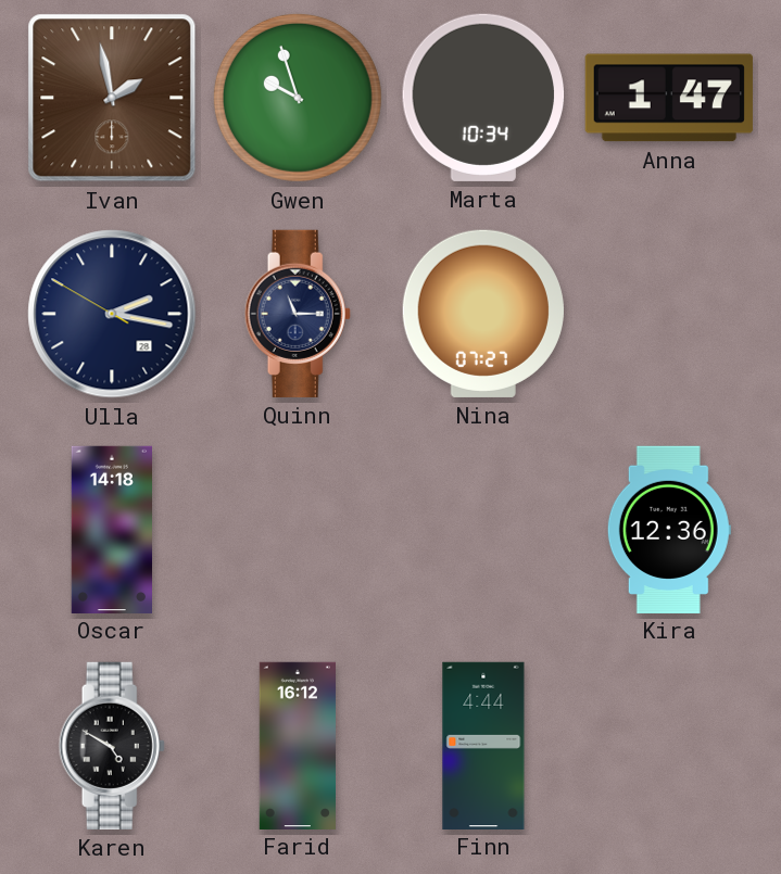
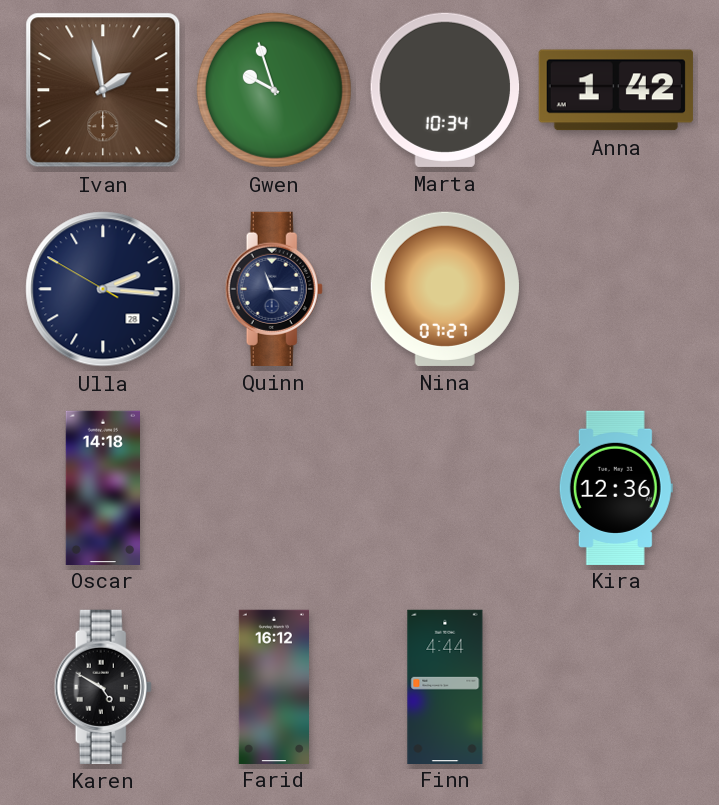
Anna: 1:47 -> 1:42
Ulla: 2:16 -> 2:15
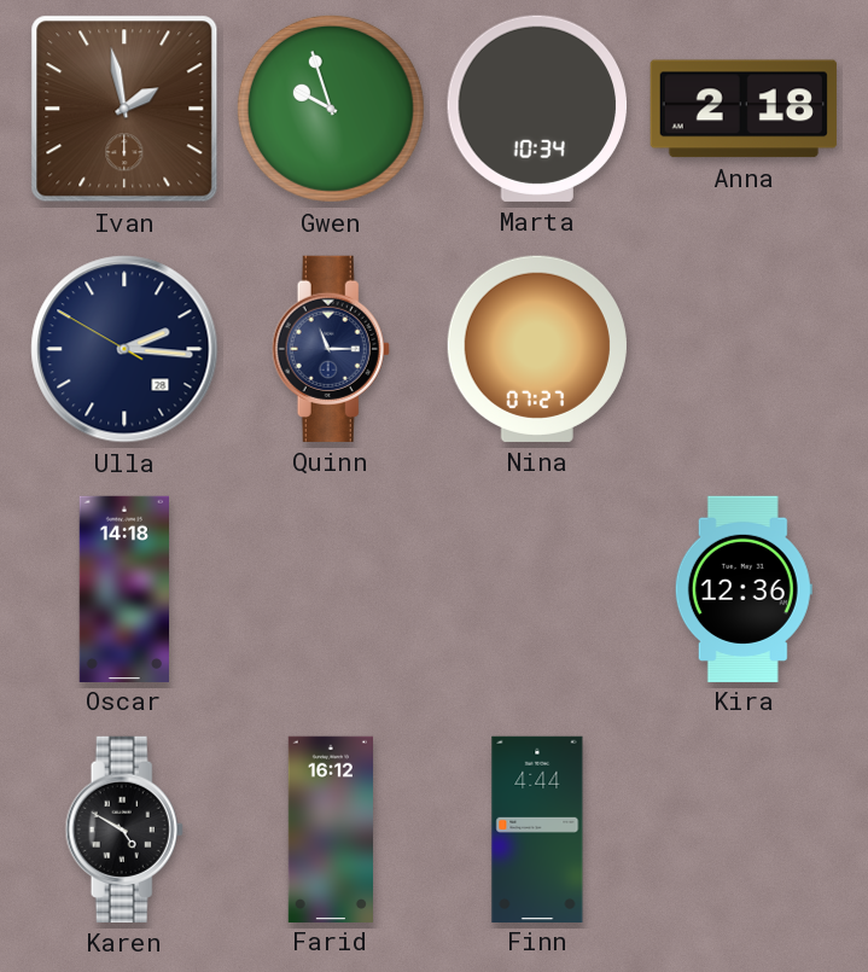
Anna: 1:42 -> 2:18
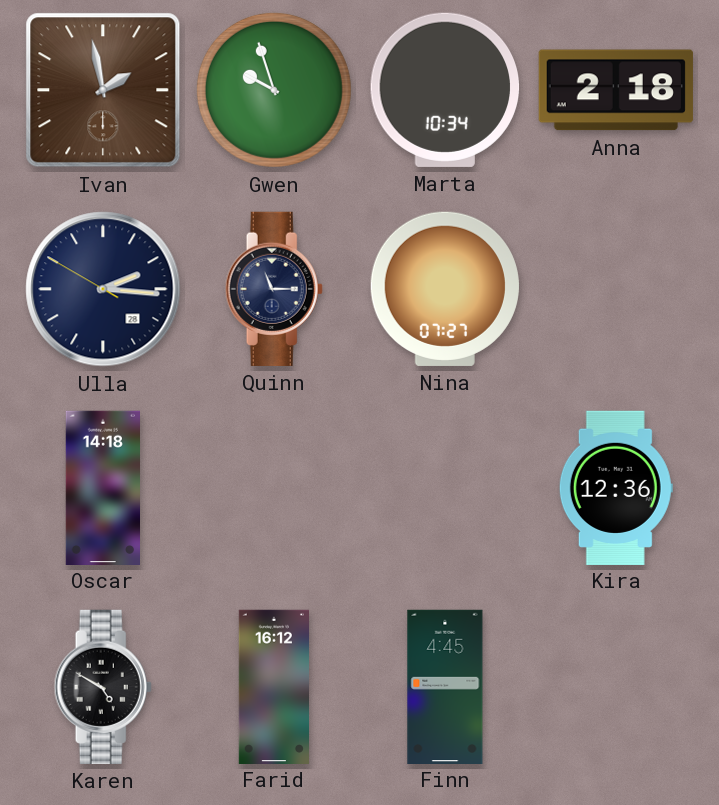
Finn: 4:44 -> 4:45
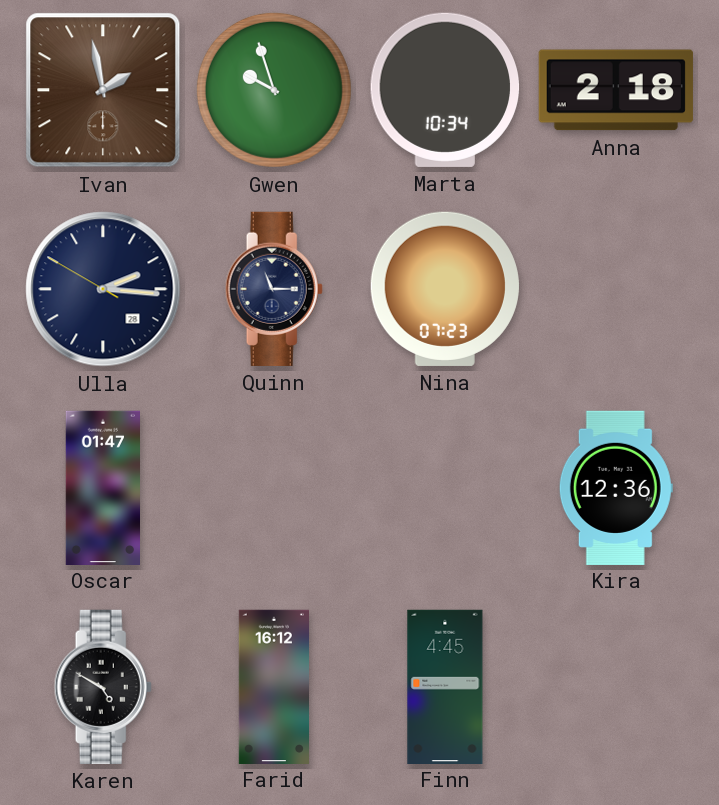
Nina: 07:27 -> 07:23
Oscar: 14:18 -> 01:47
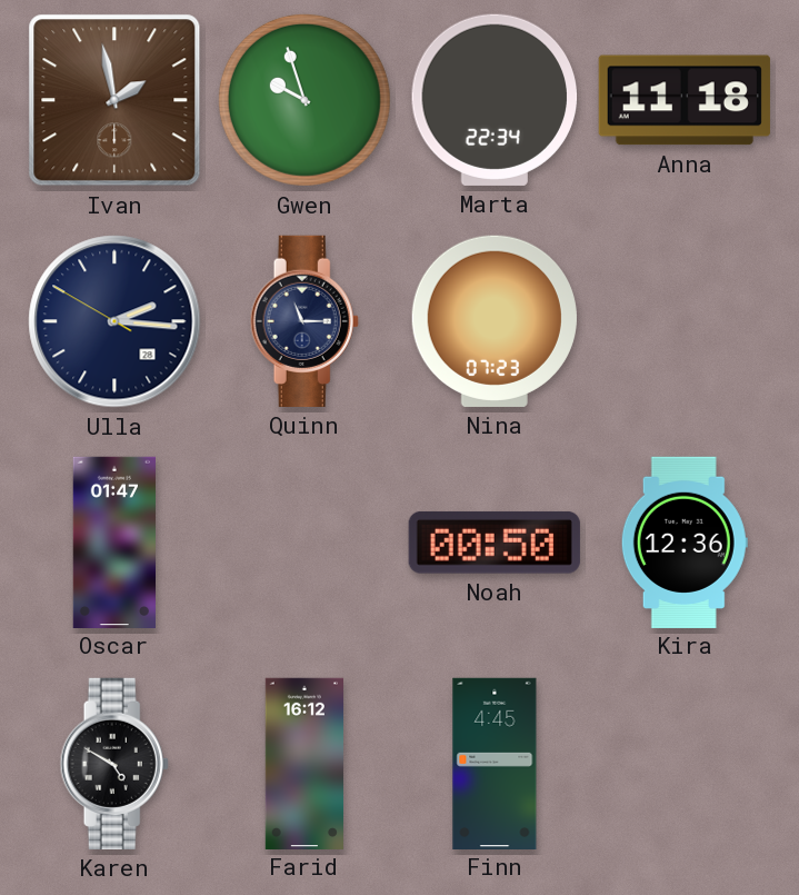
Marta: 10:34 -> 22:34
Anna: 2:18 -> 11:18
Noah: none -> 00:50
